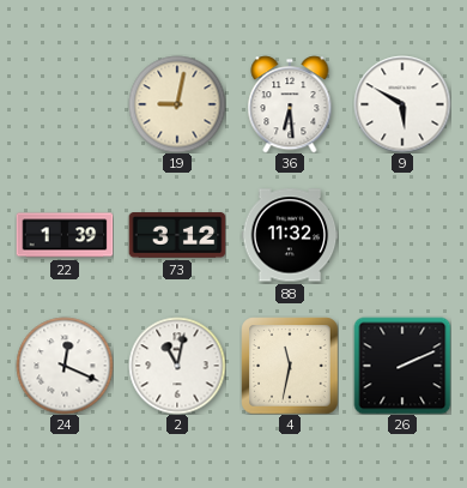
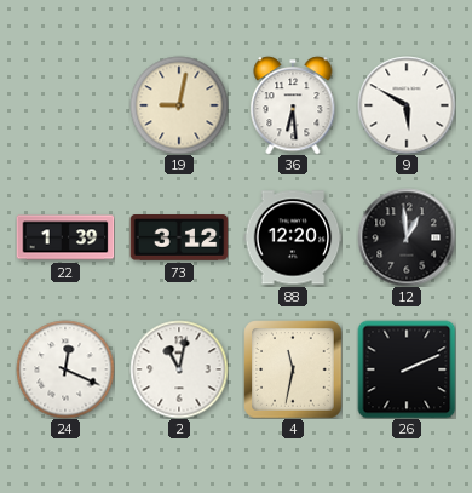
88: 11:32 -> 12:20
12: none -> 12:59
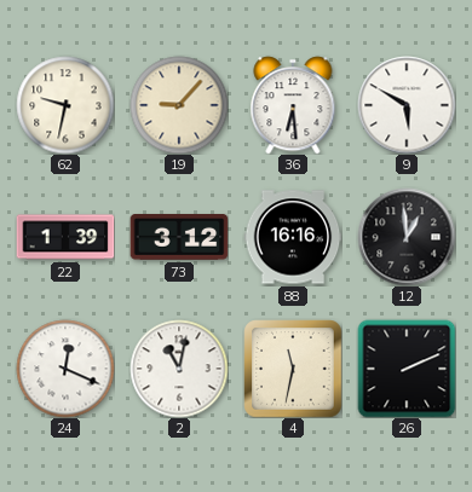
62: none -> 9:32
19: 9:02 -> 9:07
88: 12:20 -> 16:16
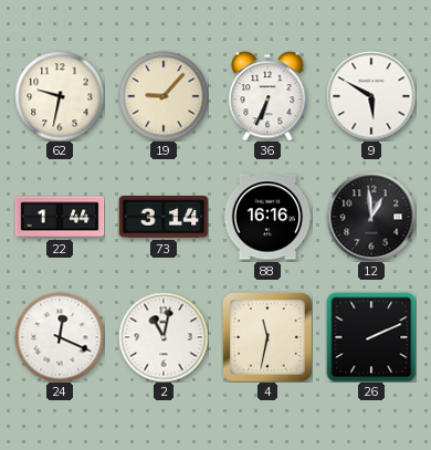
36: 6:29 -> 6:34
22: 1:39 -> 1:44
73: 3:12 -> 3:14
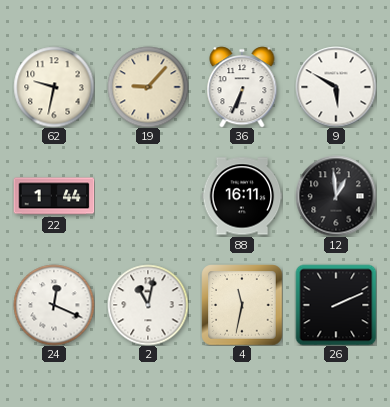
73: 3:14 -> none
88: 16:16 -> 16:11
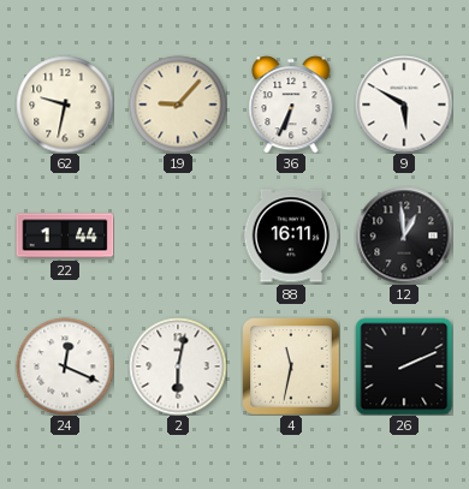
2: 11:02 -> 6:02
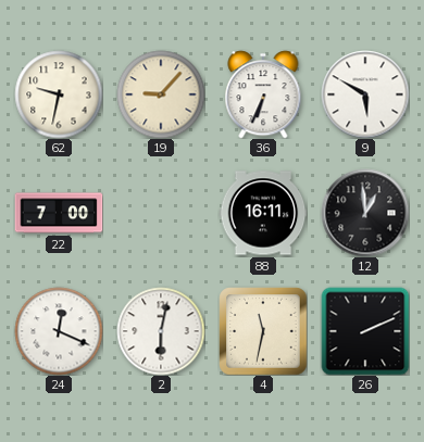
22: 1:44 -> 7:00
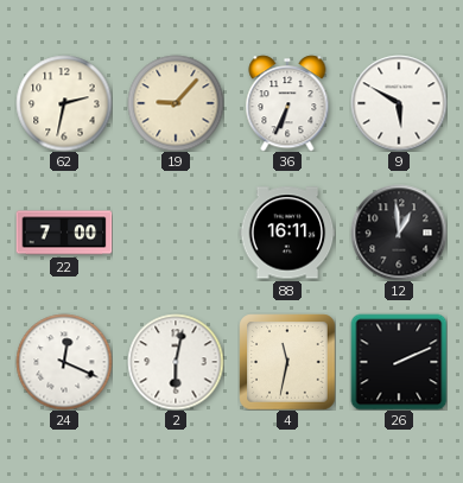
62: 9:32 -> 2:32
